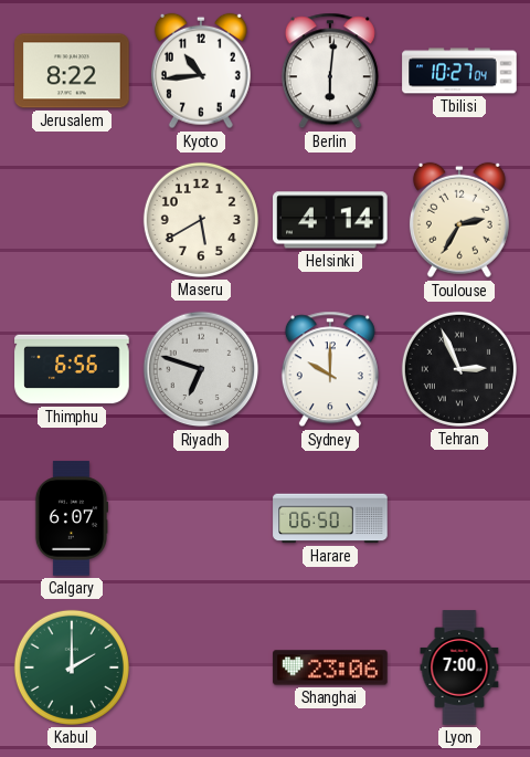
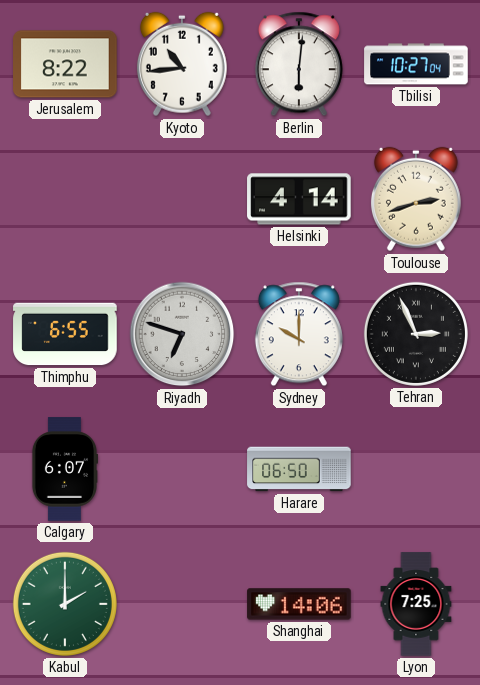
Maseru: 5:40 -> none
Toulouse: 2:35 -> 2:42
Thimphu: 6:56 -> 6:55
Shanghai: 23:06 -> 14:06
Lyon: 7:00 -> 7:25
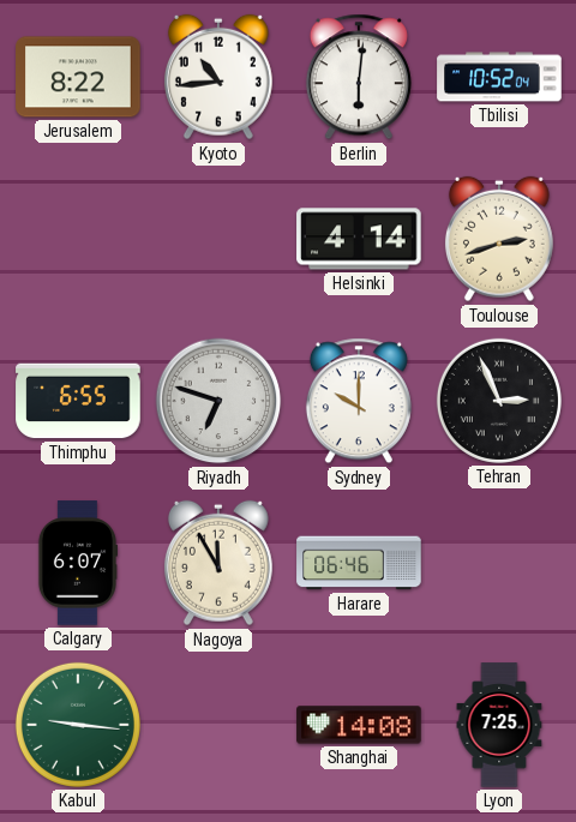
Tbilisi: 10:27 -> 10:52
Nagoya: none -> 11:55
Harare: 06:50 -> 06:46
Kabul: 2:00 -> 9:16
Shanghai: 14:06 -> 14:08
